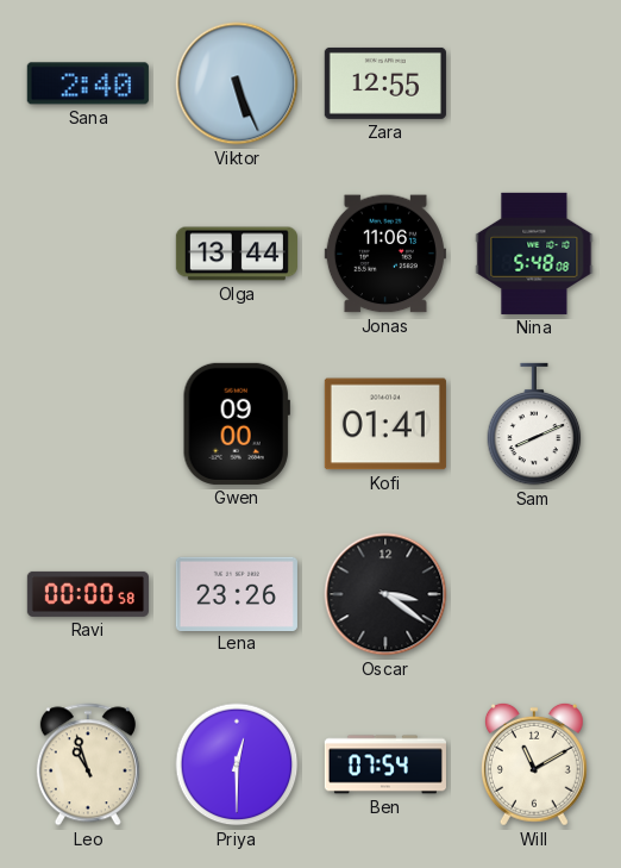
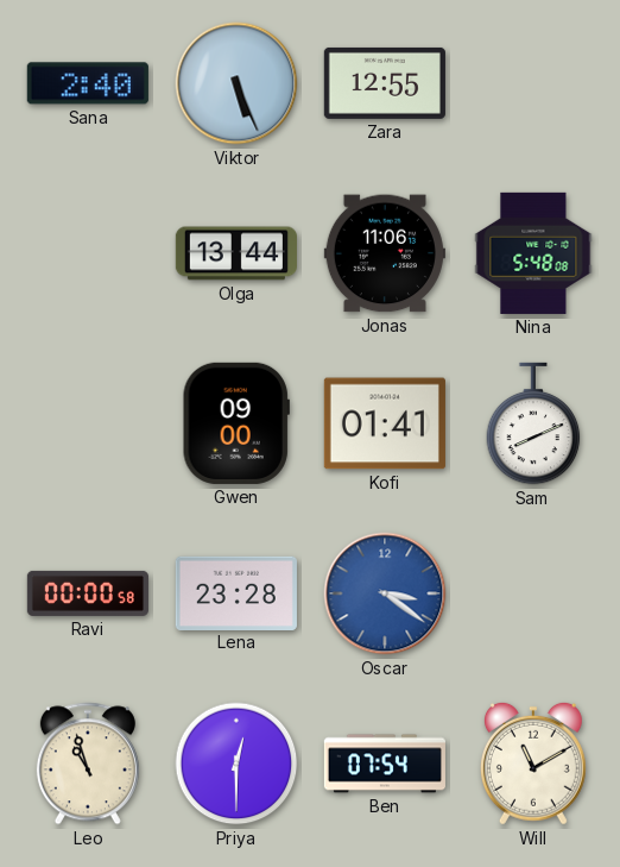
Lena: 23:26 -> 23:28
Oscar dial: black -> blue
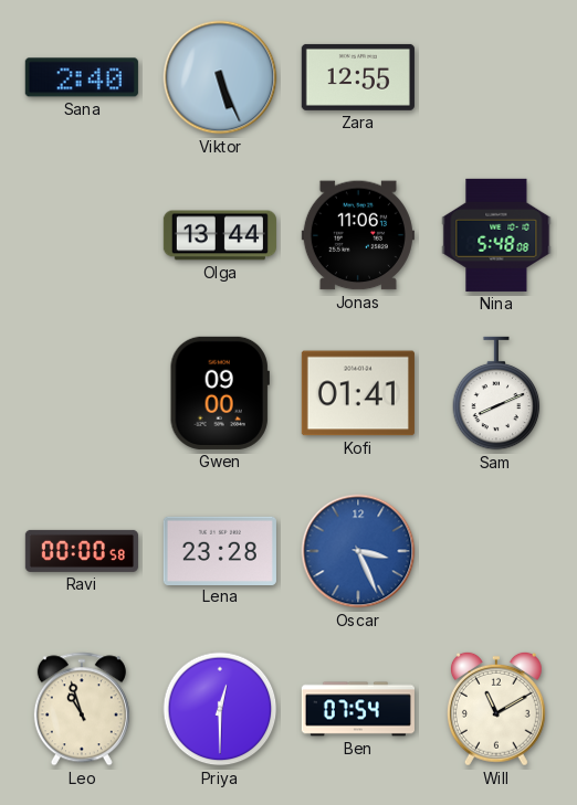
Oscar: 3:21 -> 3:26
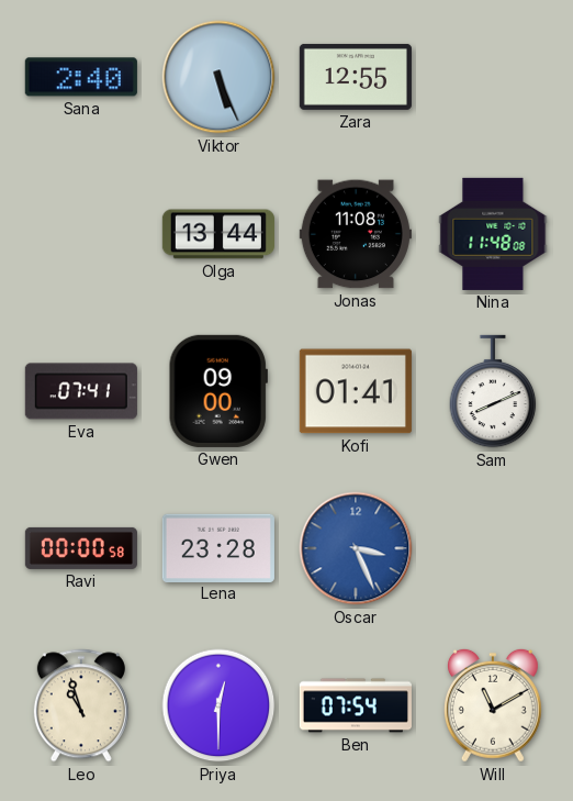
Jonas: 11:06 -> 11:08
Nina: 5:48 -> 11:48
Eva: none -> 07:41
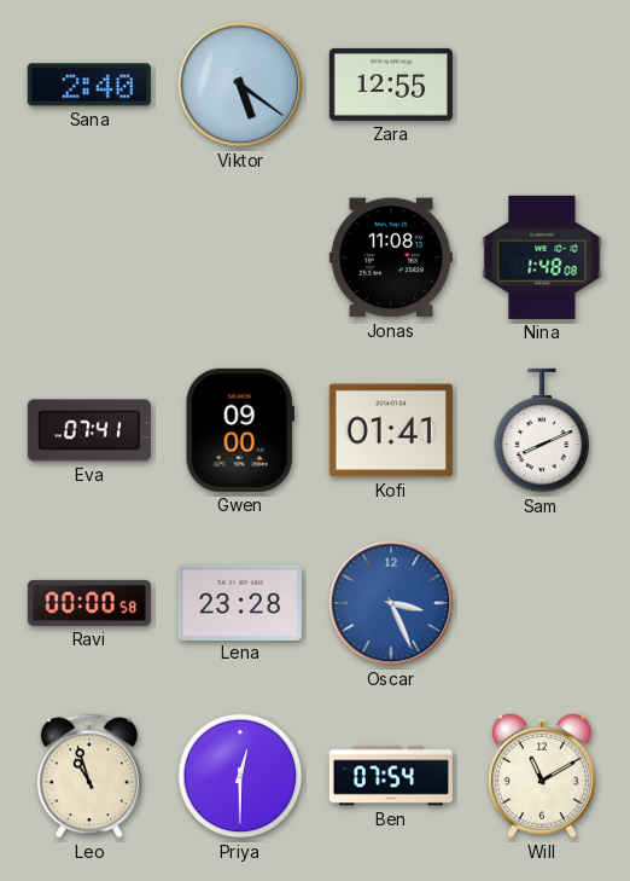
Viktor: 5:26 -> 5:21
Olga: 13:44 -> none
Nina: 11:48 -> 1:48
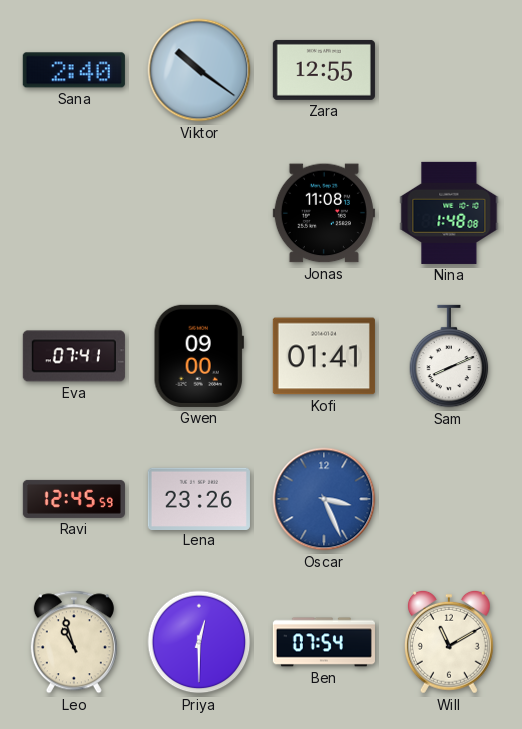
Viktor: 5:21 -> 10:21
Ravi: 00:00 -> 12:45
Lena: 23:28 -> 23:26
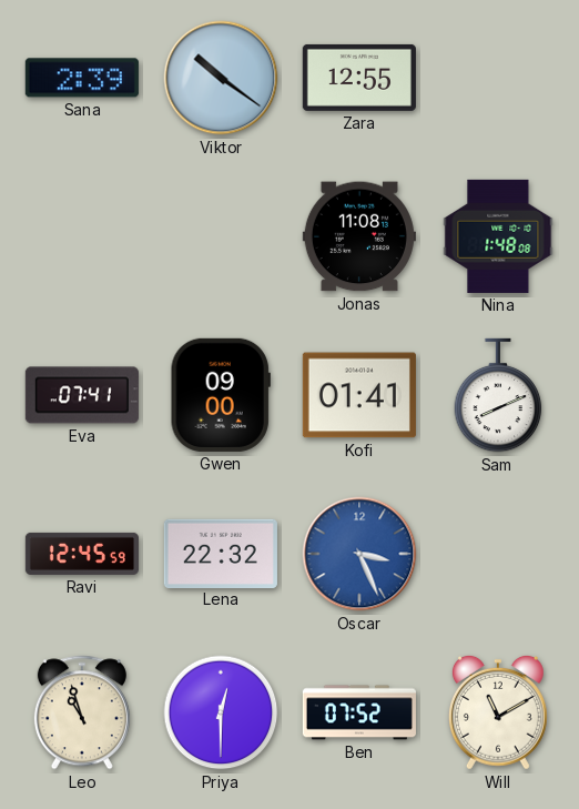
Sana: 2:40 -> 2:39
Lena: 23:26 -> 22:32
Ben: 07:54 -> 07:52
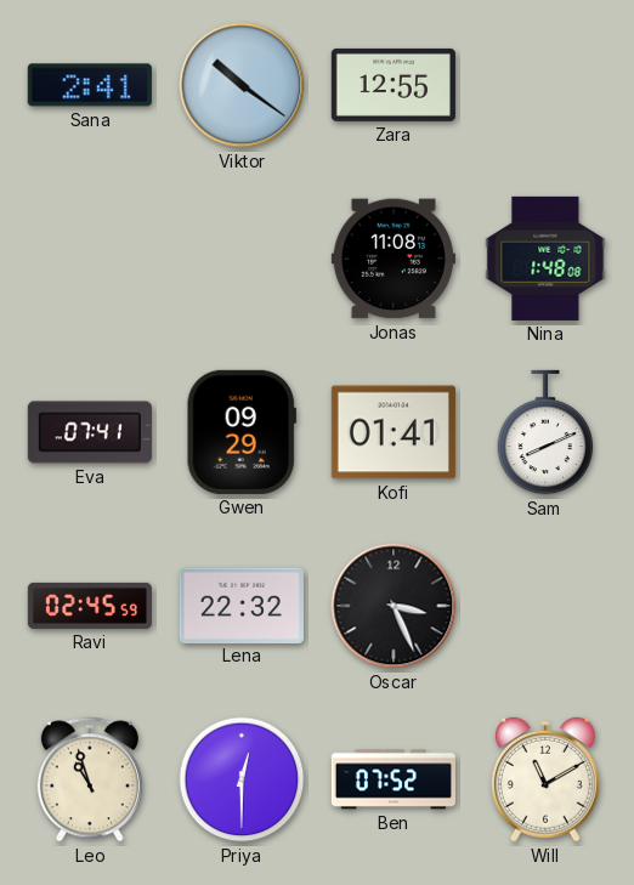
Sana: 2:39 -> 2:41
Gwen: 09:00 -> 09:29
Ravi: 12:45 -> 02:45
Oscar dial: blue -> black
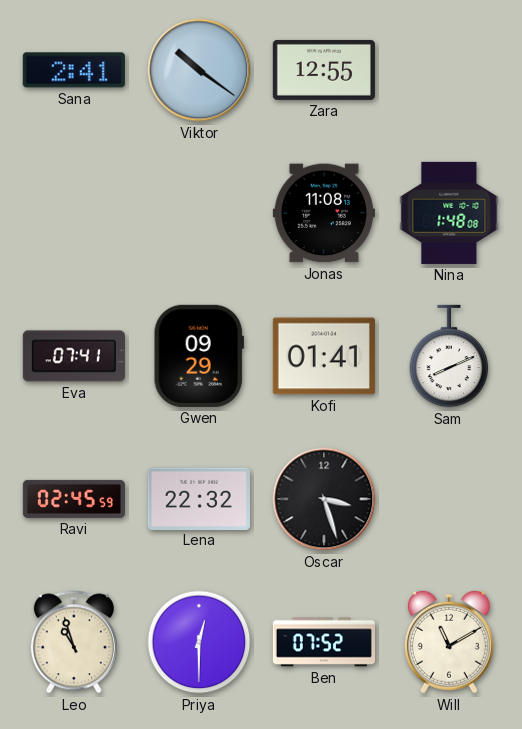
Oscar: 3:26 -> 3:27
